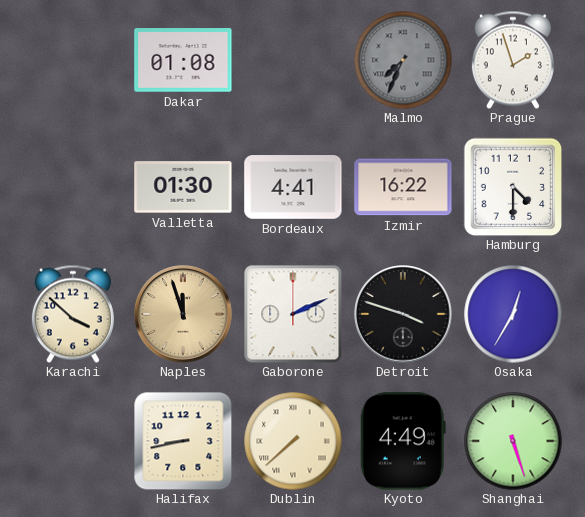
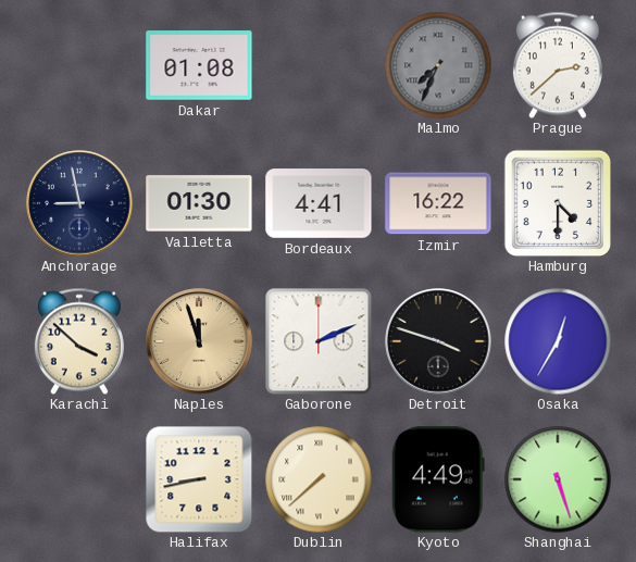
Prague: 1:57 -> 2:38
Anchorage: none -> 8:58
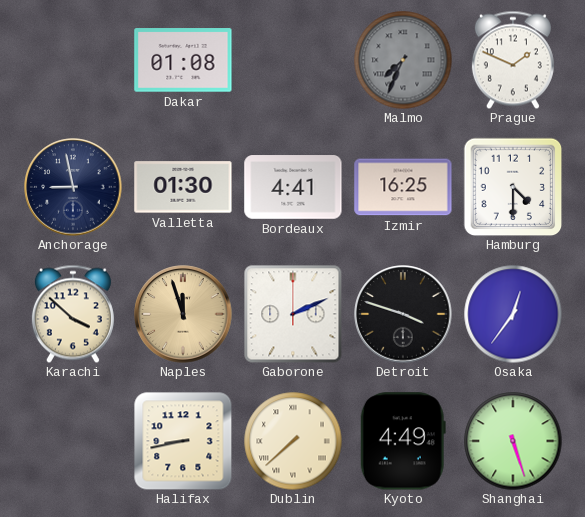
Prague: 2:38 -> 1:49
Izmir: 16:22 -> 16:25
Osaka: 12:35 -> 12:36
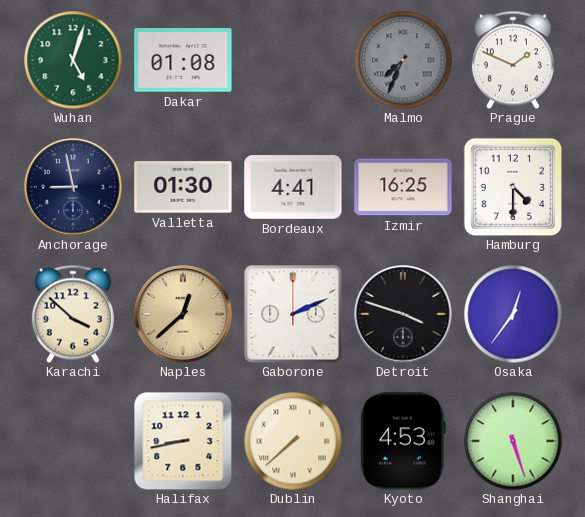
Wuhan: none -> 5:03
Naples: 11:57 -> 12:38
Kyoto: 4:49 -> 4:53
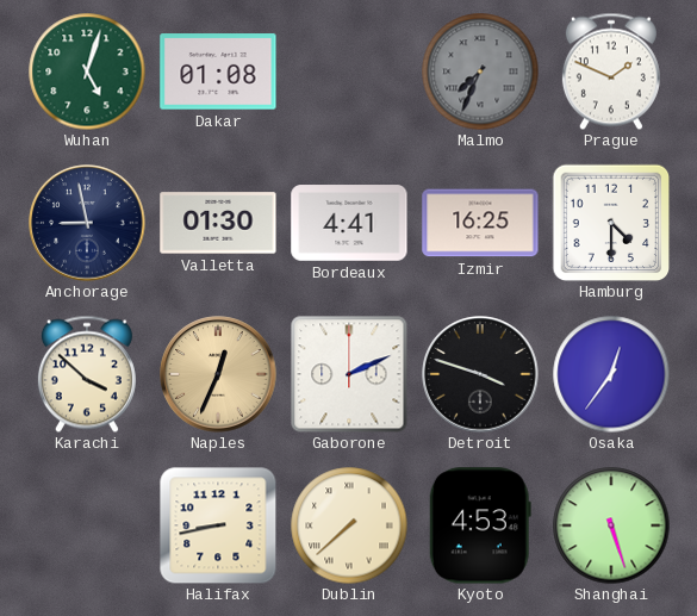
Naples: 12:38 -> 12:34
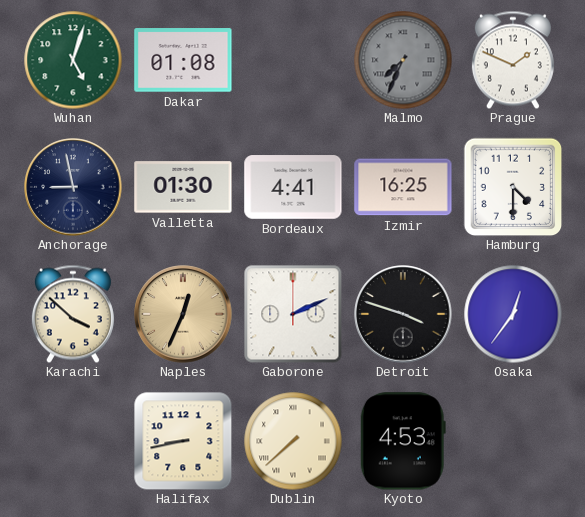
Shanghai: 5:27 -> none
